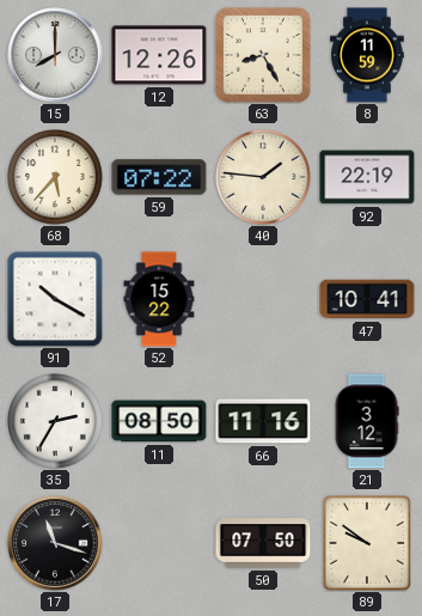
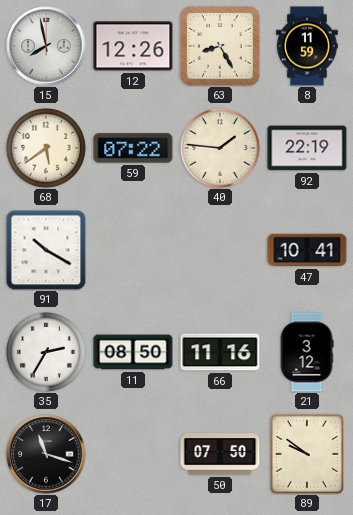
15: 8:00 -> 7:58
68: 5:37 -> 5:39
52: 15:22 -> none
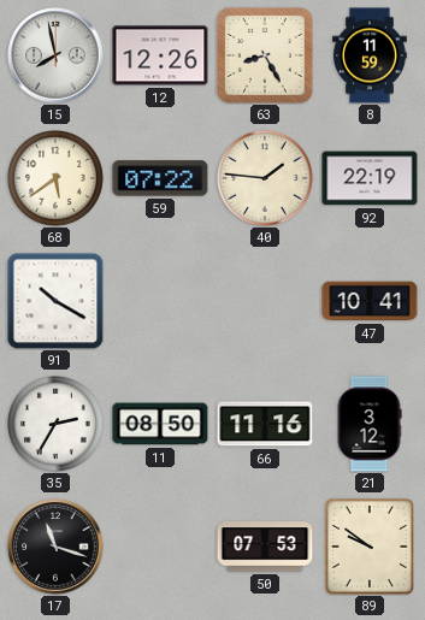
50: 07:50 -> 07:53
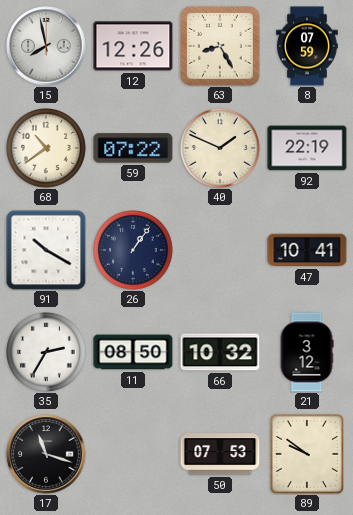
8: 11:59 -> 07:59
68: 5:39 -> 10:39
40: 1:46 -> 1:49
26: none -> 1:06
66: 11:16 -> 10:32
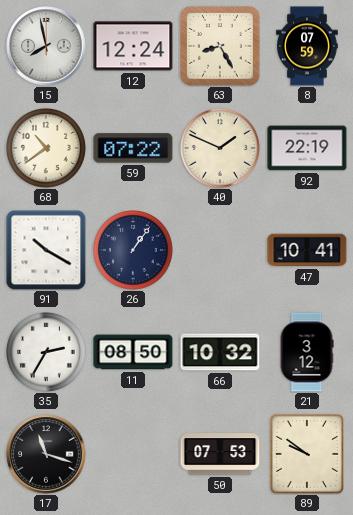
12: 12:26 -> 12:24
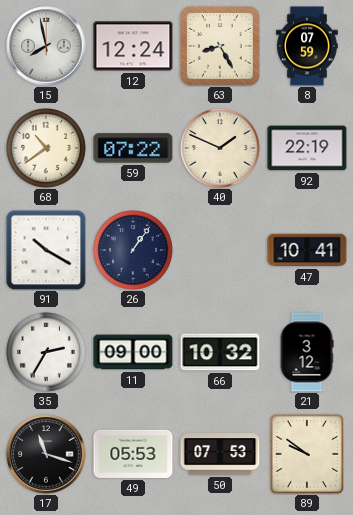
11: 08:50 -> 09:00
49: none -> 05:53
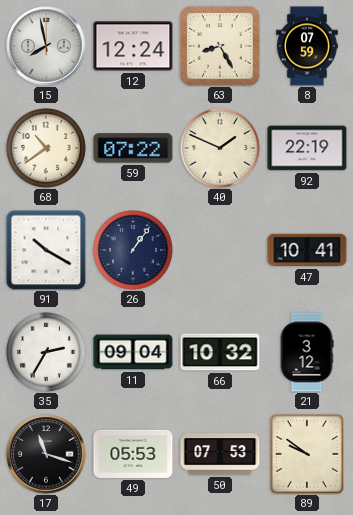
11: 09:00 -> 09:04
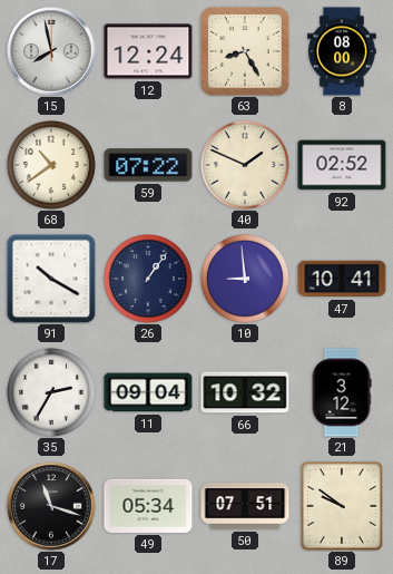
8: 07:59 -> 08:00
92: 22:19 -> 02:52
10: none -> 8:59
49: 05:53 -> 05:34
50: 07:53 -> 07:51
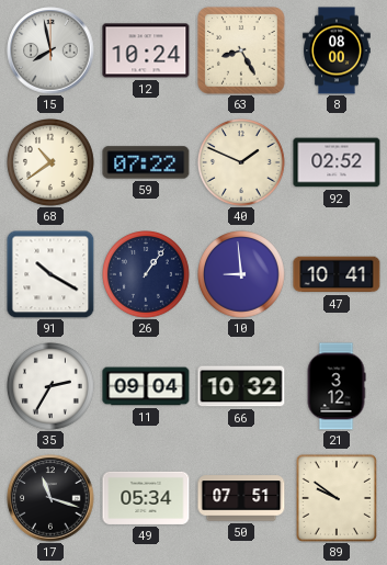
12: 12:24 -> 10:24
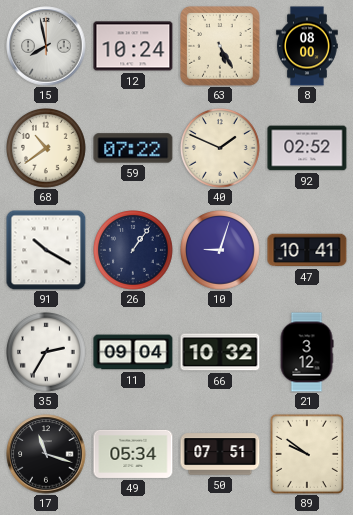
63: 8:25 -> 5:25
10: 8:59 -> 9:03
